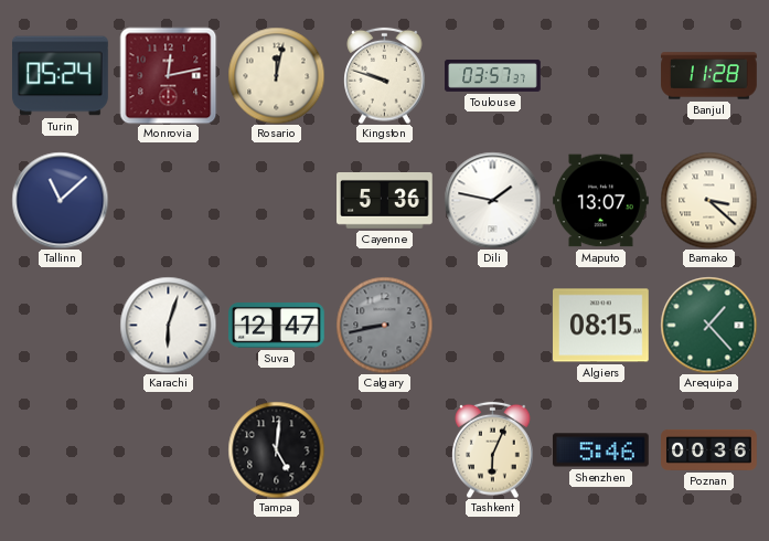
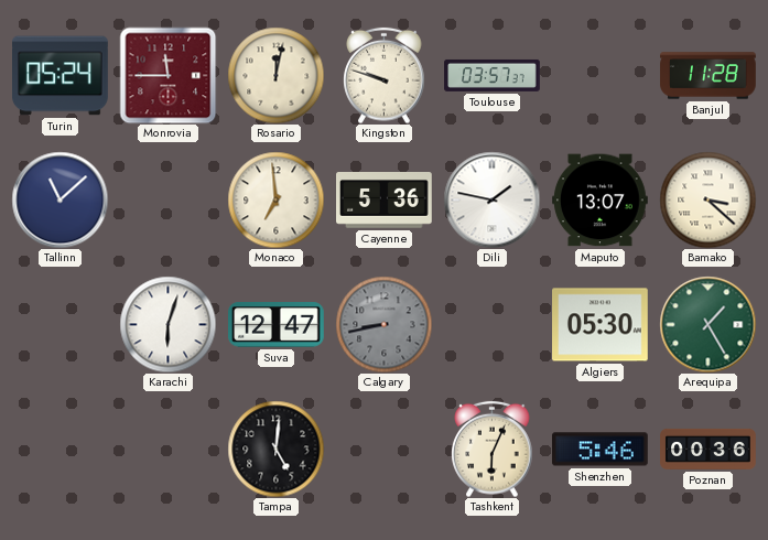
Monrovia: 12:13 -> 11:45
Monaco: none -> 6:59
Algiers: 08:15 -> 05:30
Arequipa: 1:23 -> 1:25
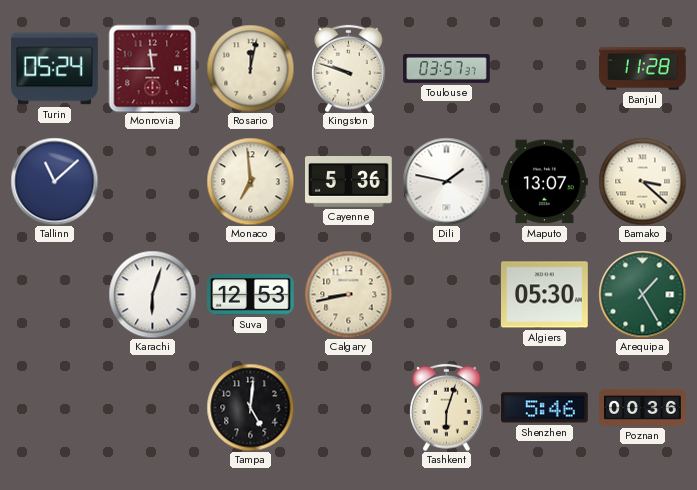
Suva: 12:47 -> 12:53
Calgary dial: grey -> cream
Tashkent: 6:04 -> 6:03
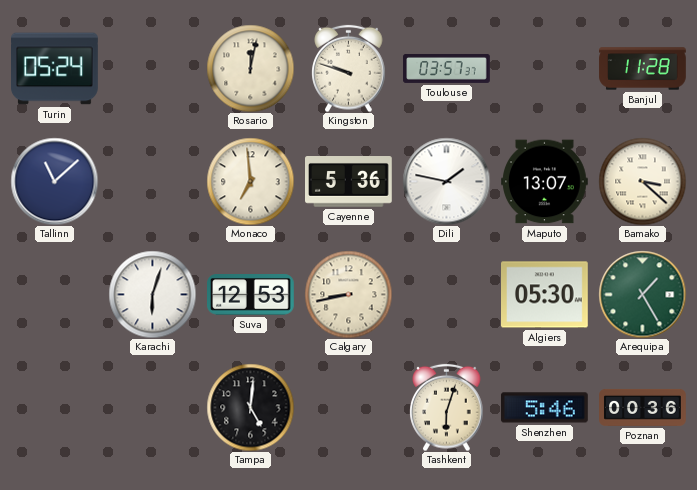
Monrovia: 11:45 -> none
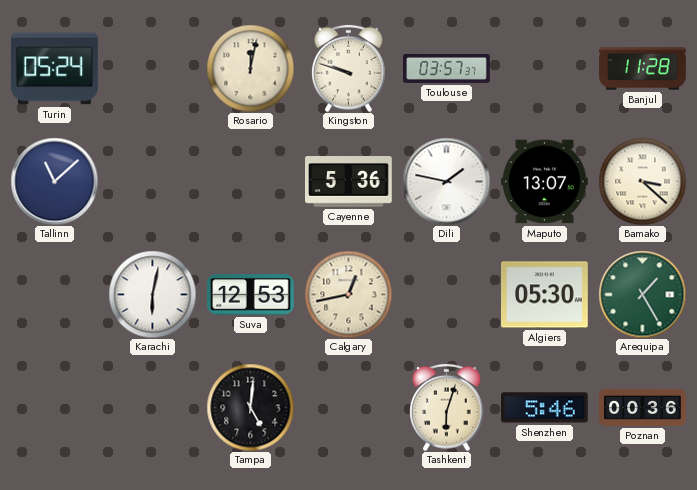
Monaco: 6:59 -> none
Karachi: 6:03 -> 6:02
Calgary: 8:43 -> 12:43
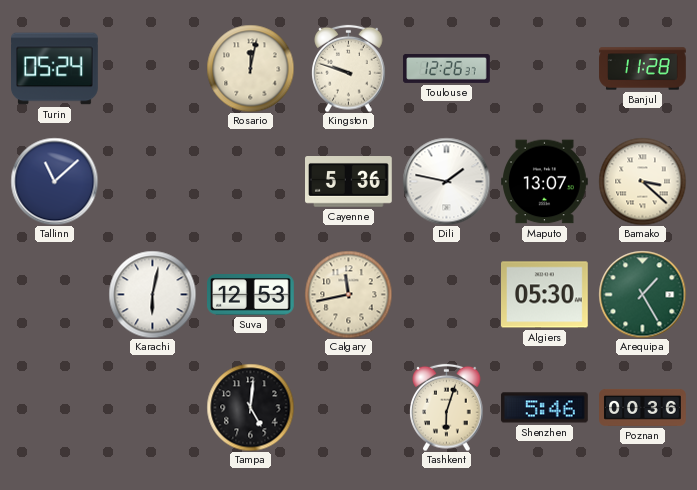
Toulouse: 03:57 -> 12:26
Calgary: 12:43 -> 11:43
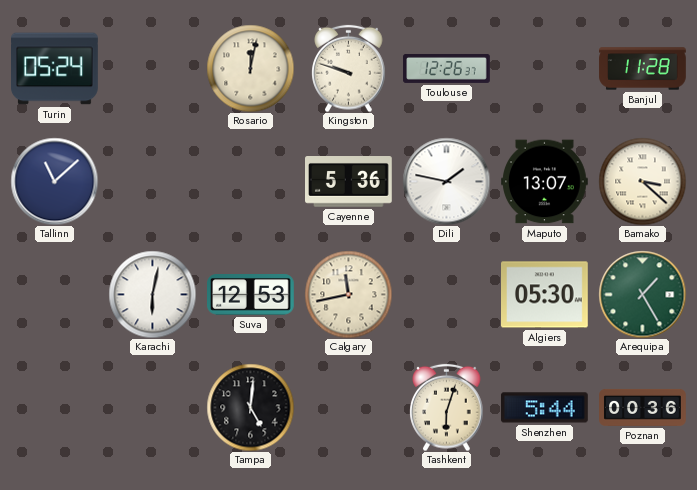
Shenzhen: 5:46 -> 5:44
